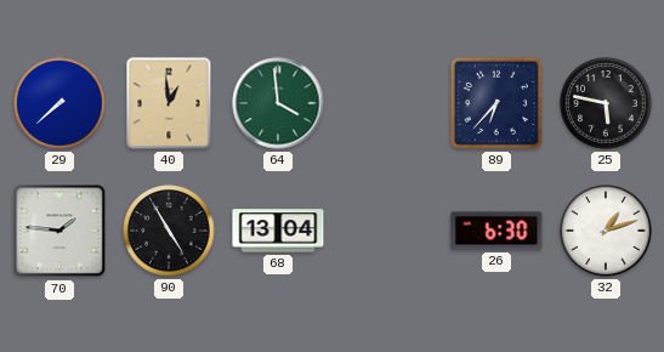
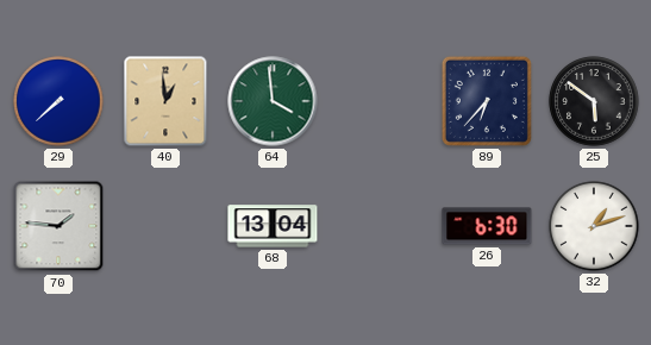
25: 5:47 -> 5:51
90: 4:55 -> none
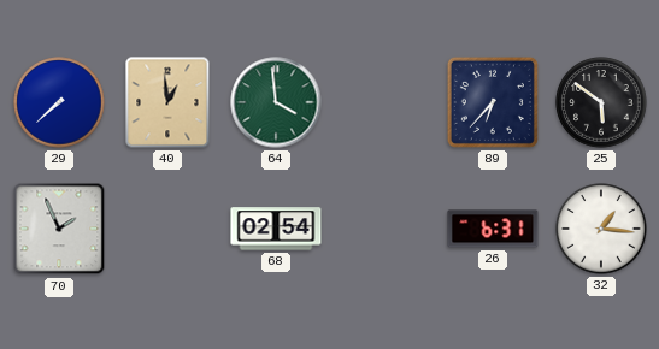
70: 1:46 -> 1:56
68: 13:04 -> 02:54
26: 6:30 -> 6:31
32: 1:12 -> 1:16
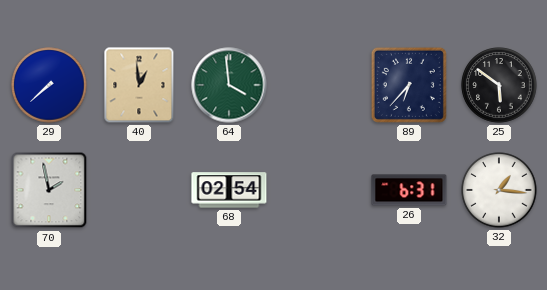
70: 1:56 -> 1:58
